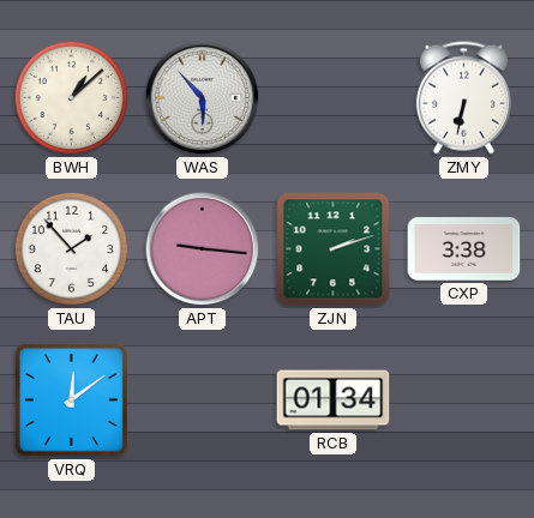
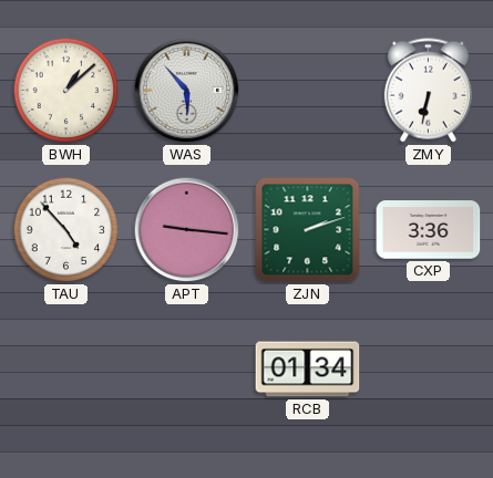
TAU: 1:53 -> 4:53
CXP: 3:38 -> 3:36
VRQ: 12:09 -> none
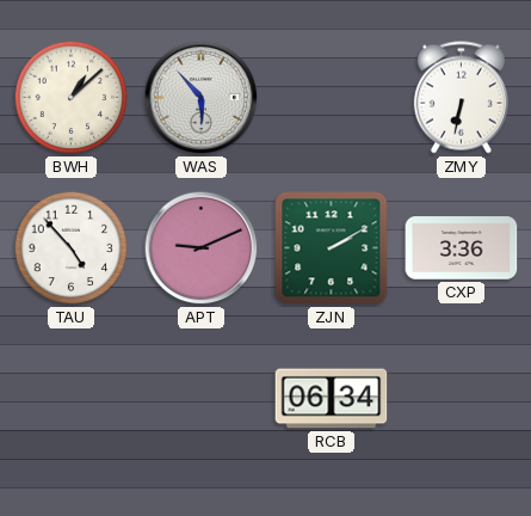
APT: 9:16 -> 9:11
ZJN: 2:12 -> 2:10
RCB: 01:34 -> 06:34
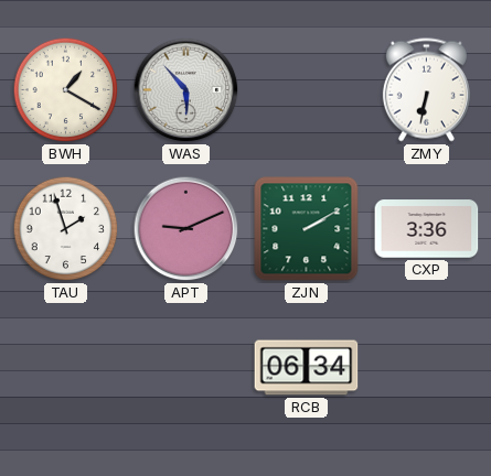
BWH: 1:08 -> 1:20
TAU: 4:53 -> 1:57
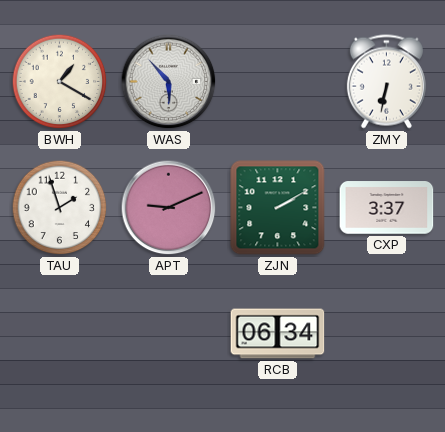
CXP: 3:36 -> 3:37
